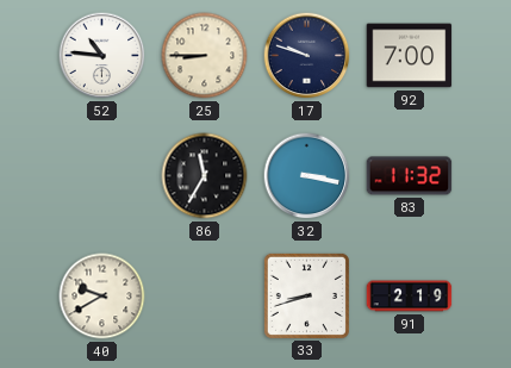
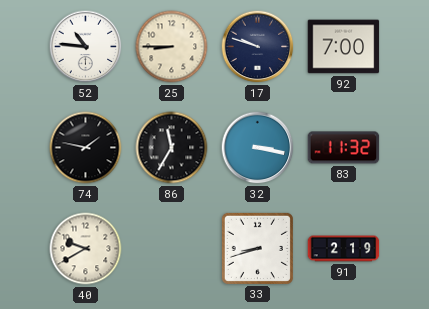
74: none -> 1:47
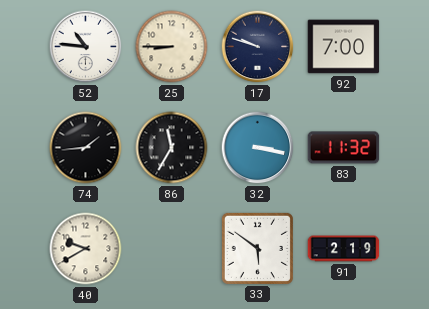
74: 1:47 -> 1:44
33: 8:42 -> 5:51
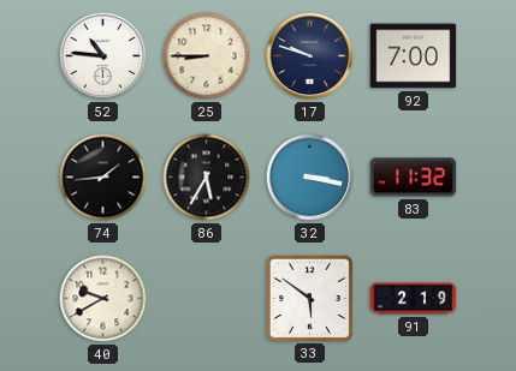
86: 11:35 -> 5:35
